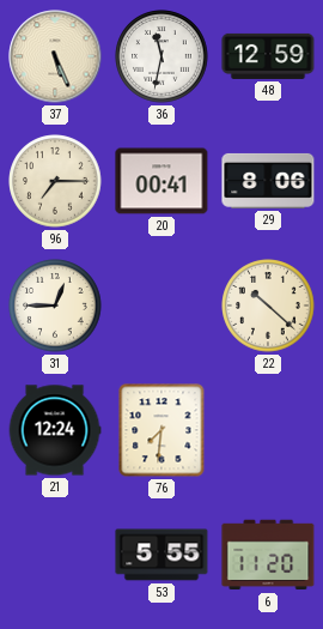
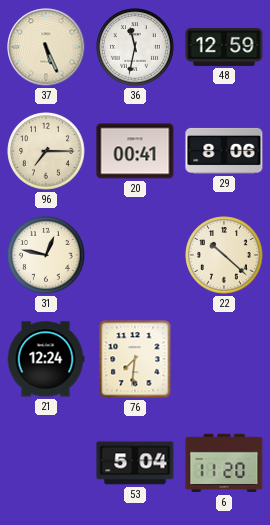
31: 12:45 -> 12:47
53: 5:55 -> 5:04
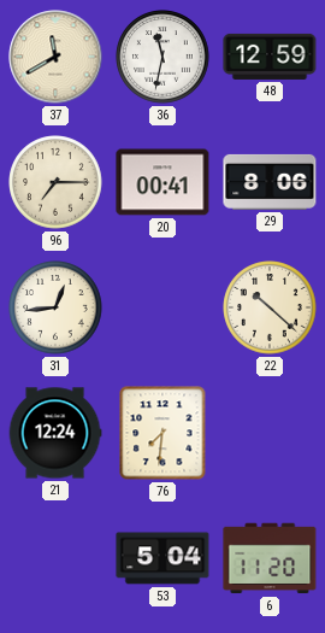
37: 5:26 -> 11:40
31: 12:47 -> 12:44
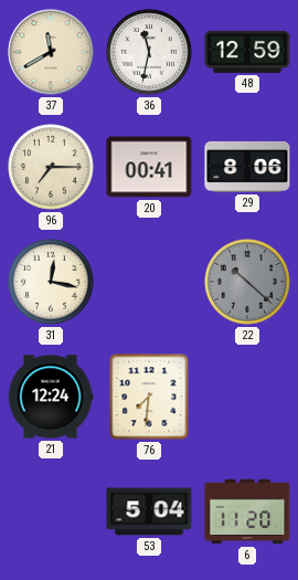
31: 12:44 -> 12:17
22 dial: cream -> grey
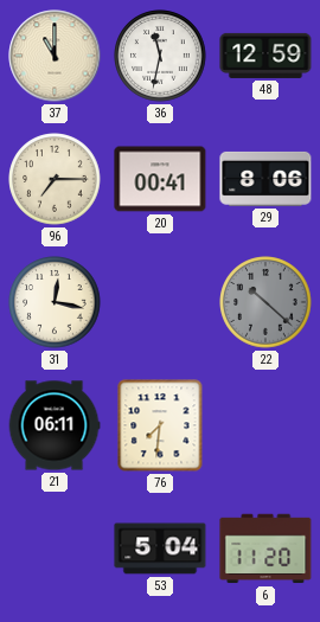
37: 11:40 -> 11:00
21: 12:24 -> 06:11
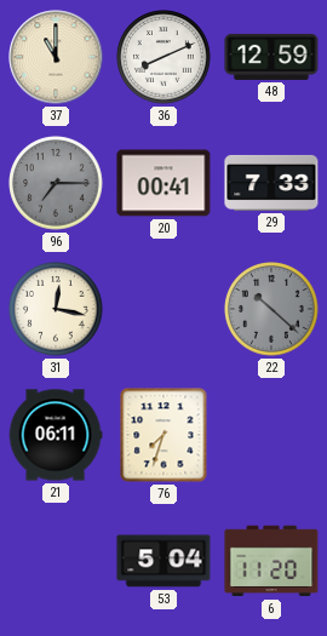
36: 11:32 -> 8:11
96 dial: cream -> grey
29: 8:06 -> 7:33
76: 7:31 -> 7:33
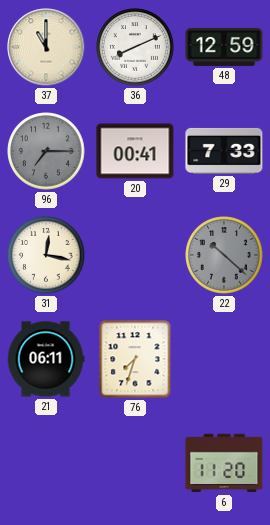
53: 5:04 -> none
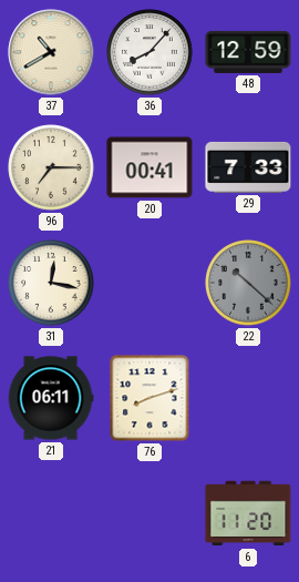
37: 11:00 -> 10:40
36: 8:11 -> 8:07
96 dial: grey -> cream
76: 7:33 -> 8:12
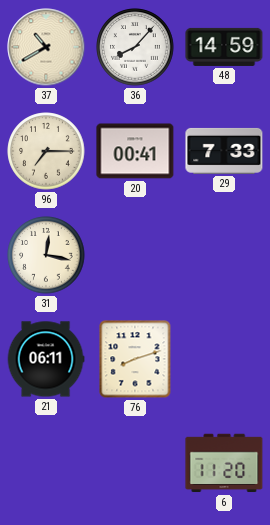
48: 12:59 -> 14:59
22: 10:22 -> none
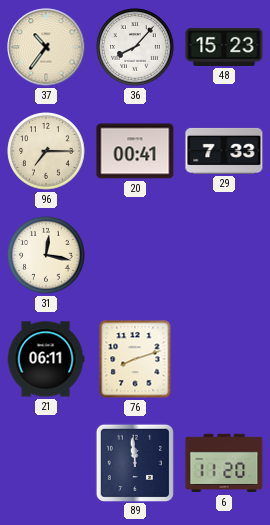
37: 10:40 -> 10:36
48: 14:59 -> 15:23
89: none -> 11:59
